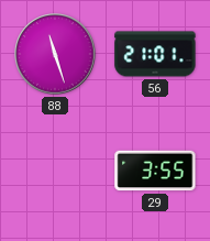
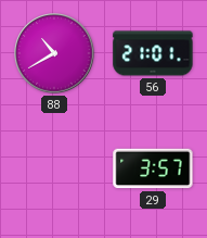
88: 11:27 -> 10:40
29: 3:55 -> 3:57
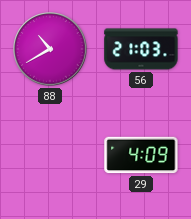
56: 21:01 -> 21:03
29: 3:57 -> 4:09
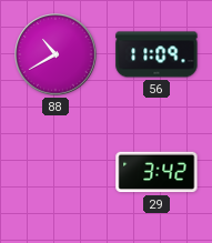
56: 21:03 -> 11:09
29: 4:09 -> 3:42
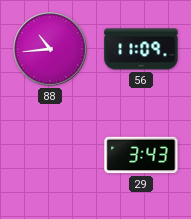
88: 10:40 -> 10:44
29: 3:42 -> 3:43
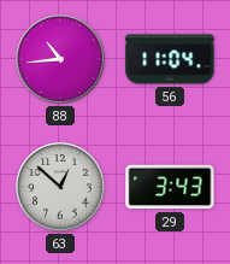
56: 11:09 -> 11:04
63: none -> 12:52
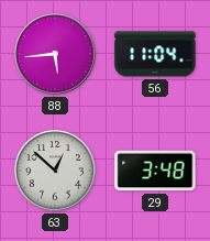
88: 10:44 -> 5:44
29: 3:43 -> 3:48
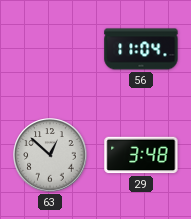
88: 5:44 -> none
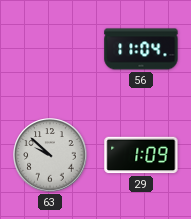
63: 12:52 -> 9:52
29: 3:48 -> 1:09
